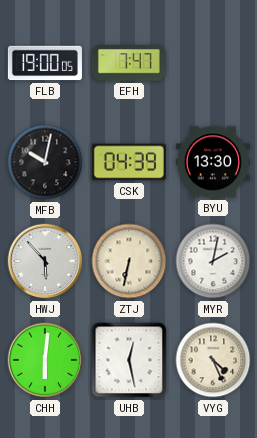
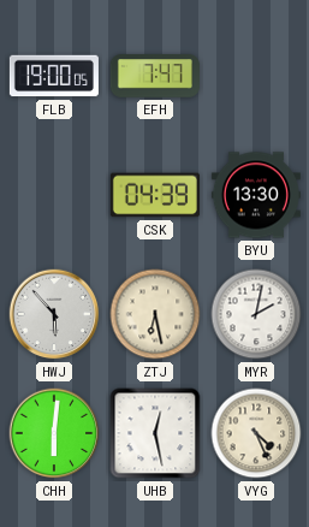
MFB: 10:02 -> none
ZTJ: 6:32 -> 6:28
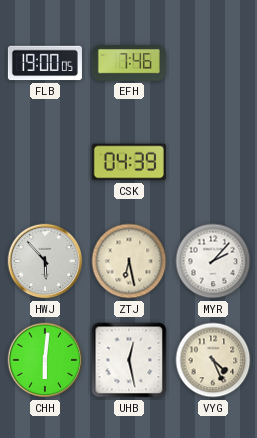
EFH: 7:47 -> 7:46
BYU: 13:30 -> none
MYR: 2:02 -> 2:07
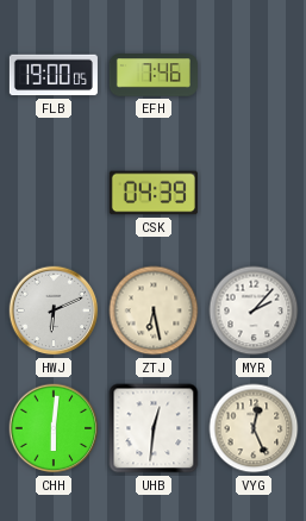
HWJ: 5:53 -> 6:11
UHB: 12:28 -> 12:31
VYG: 4:26 -> 12:26
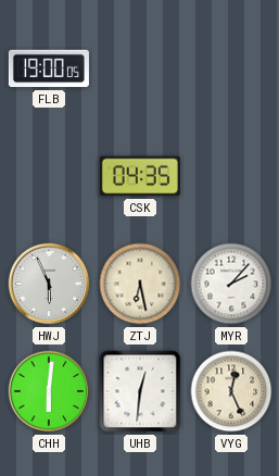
EFH: 7:46 -> none
CSK: 04:39 -> 04:35
HWJ: 6:11 -> 5:56
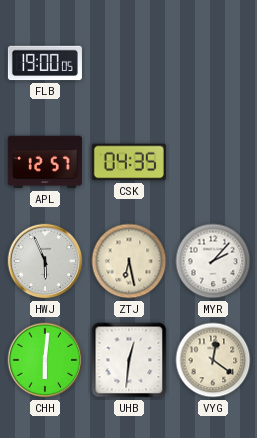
APL: none -> 12:57
VYG: 12:26 -> 12:21
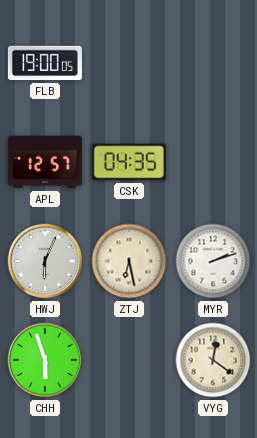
HWJ: 5:56 -> 6:04
MYR: 2:07 -> 2:12
CHH: 6:01 -> 5:57
UHB: 12:31 -> none
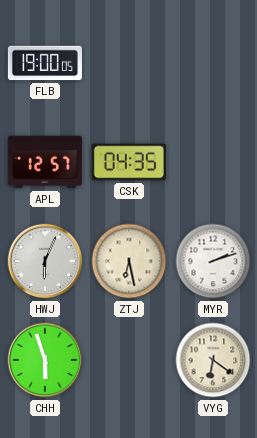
VYG: 12:21 -> 6:21
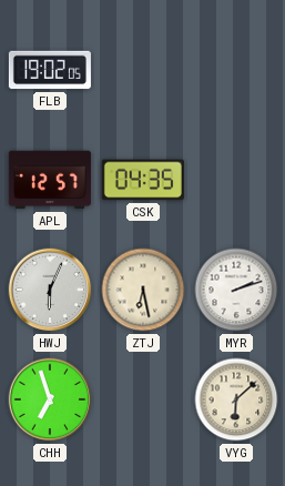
FLB: 19:00 -> 19:02
CHH: 5:57 -> 6:57
VYG: 6:21 -> 6:08
